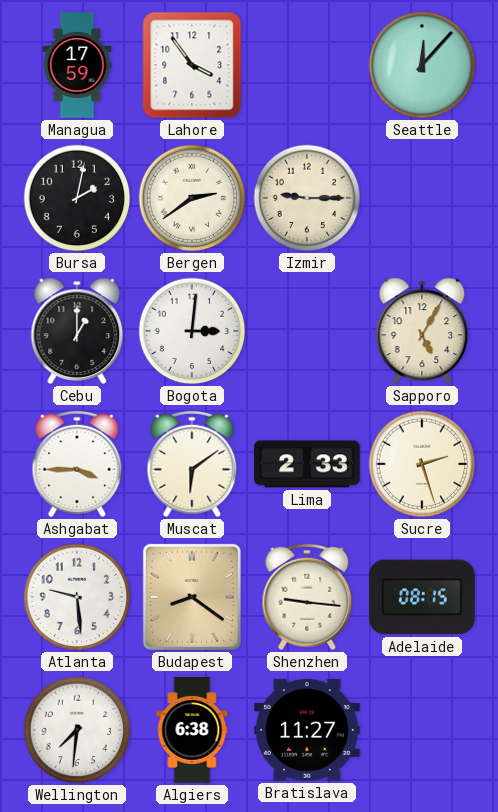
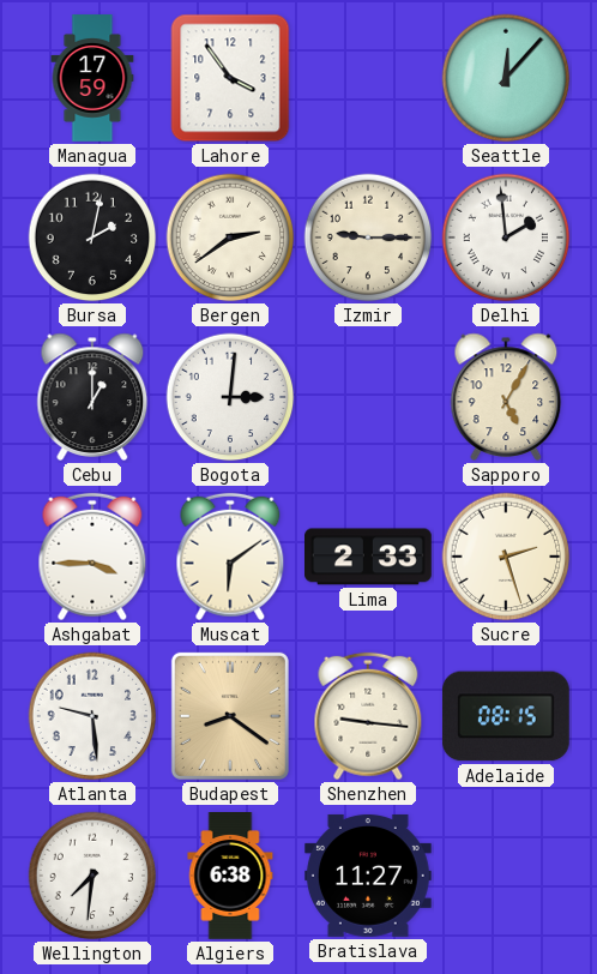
Delhi: none -> 1:59
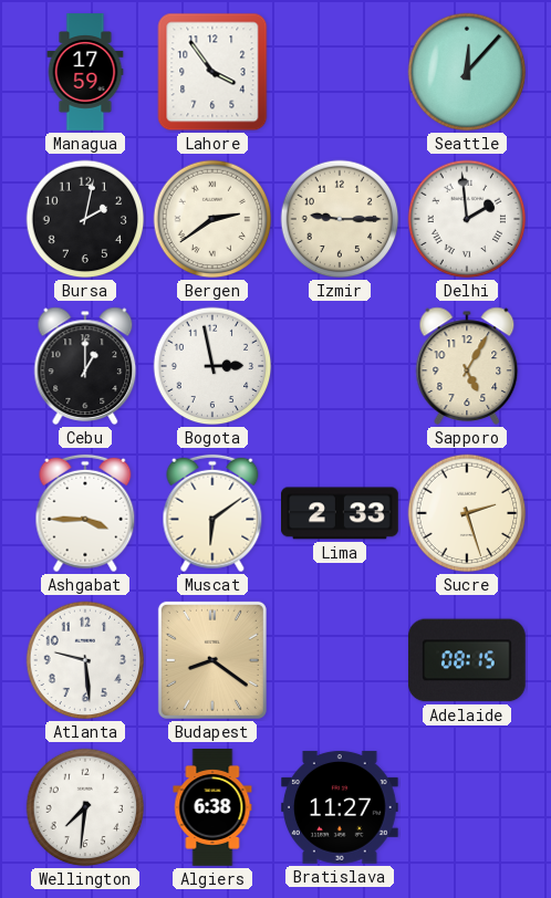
Bogota: 3:01 -> 2:58
Shenzhen: 9:16 -> none
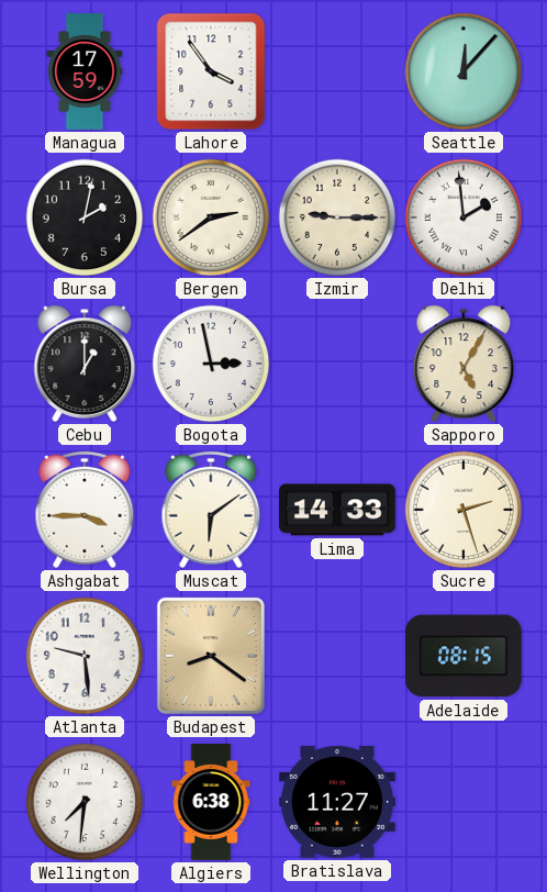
Lima: 2:33 -> 14:33
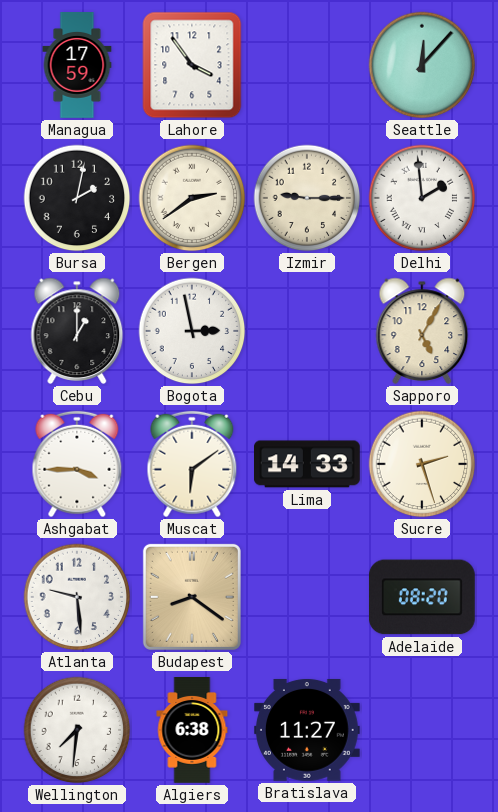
Adelaide: 08:15 -> 08:20
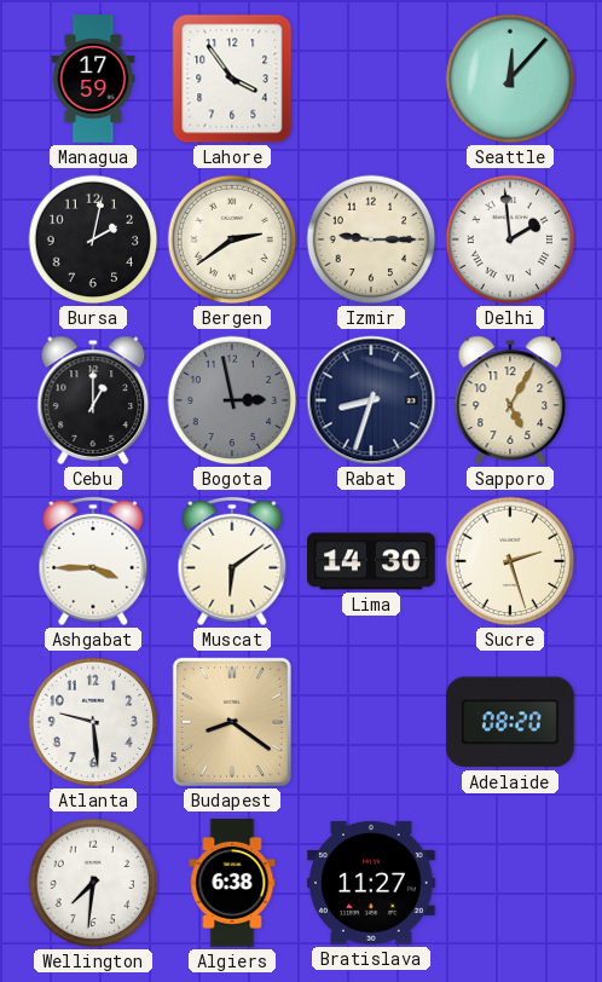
Bogota dial: white -> grey
Rabat: none -> 8:33
Lima: 14:33 -> 14:30
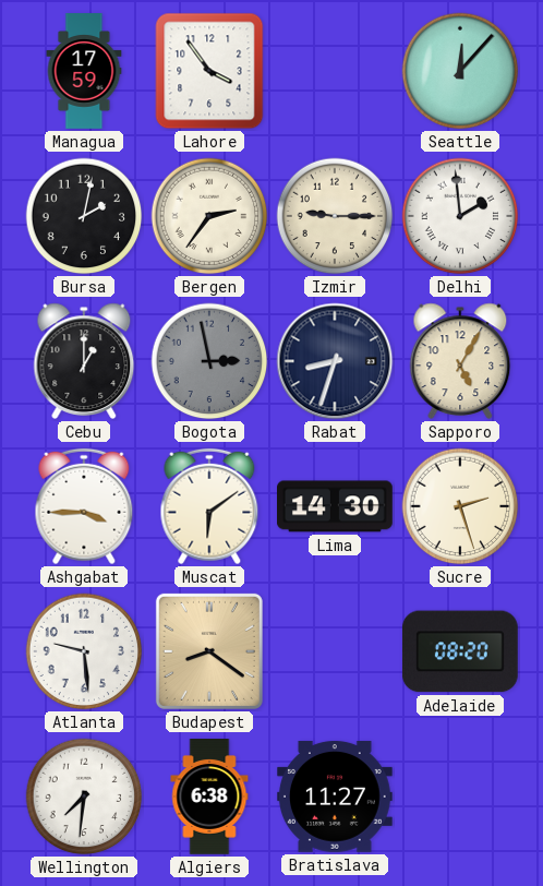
Bergen: 2:39 -> 2:36
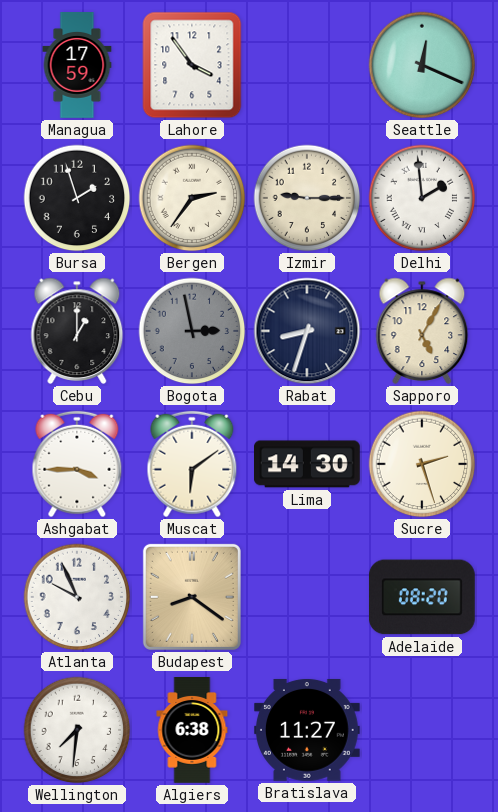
Seattle: 12:07 -> 12:19
Bursa: 2:02 -> 1:57
Atlanta: 9:29 -> 9:56
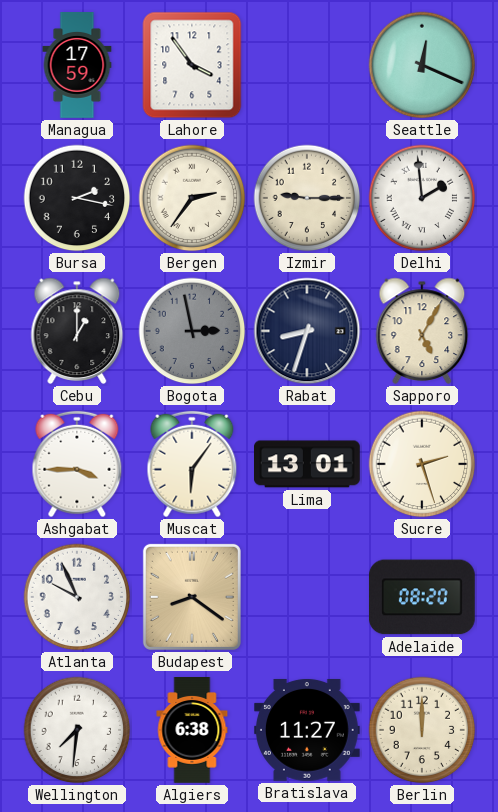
Bursa: 1:57 -> 2:17
Muscat: 6:09 -> 6:06
Lima: 14:30 -> 13:01
Berlin: none -> 12:00
